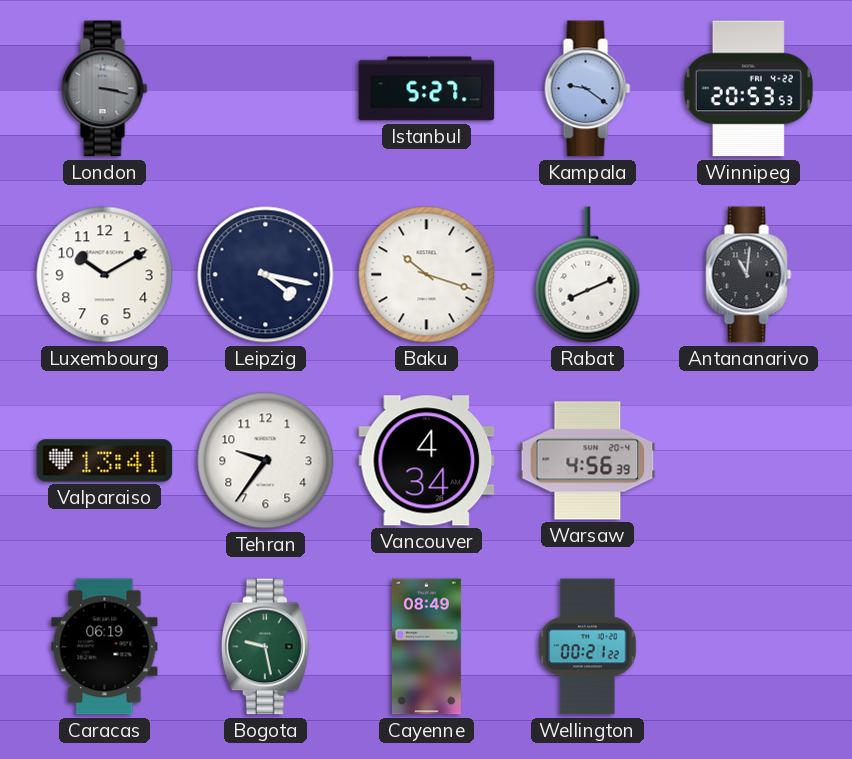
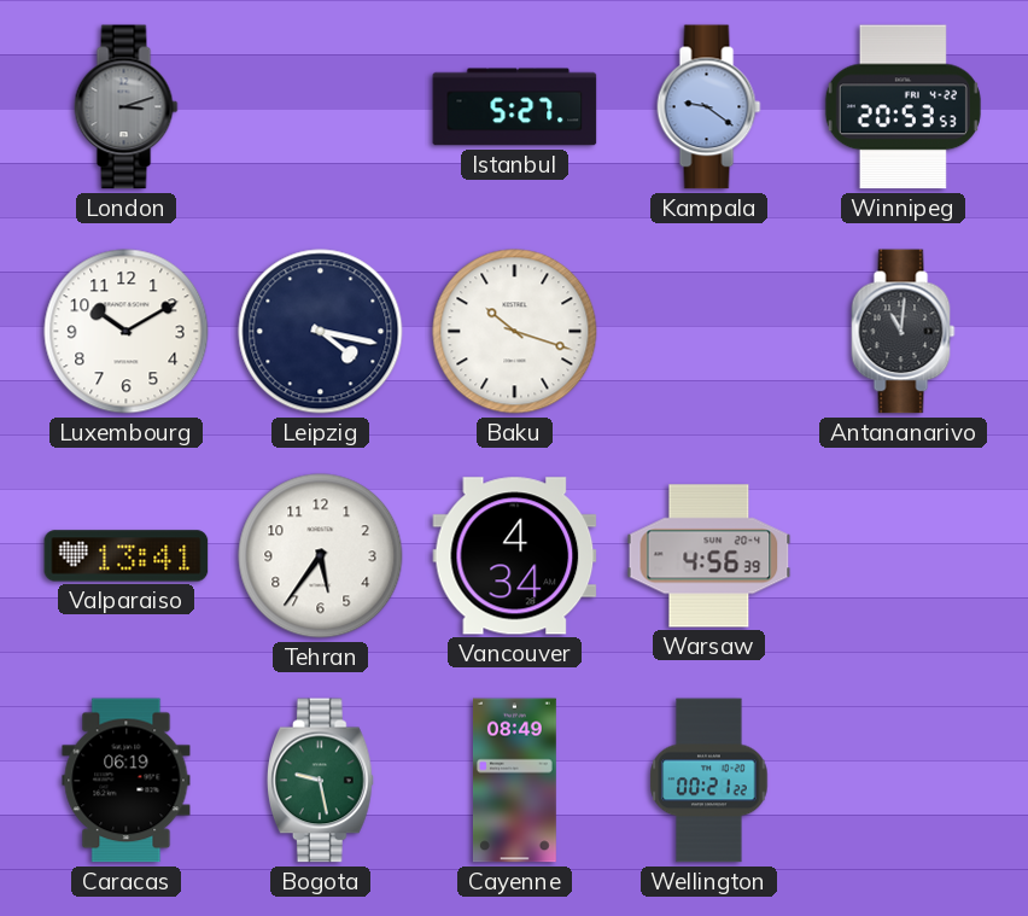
London: 3:17 -> 3:12
Rabat: 8:11 -> none
Tehran: 9:36 -> 5:36
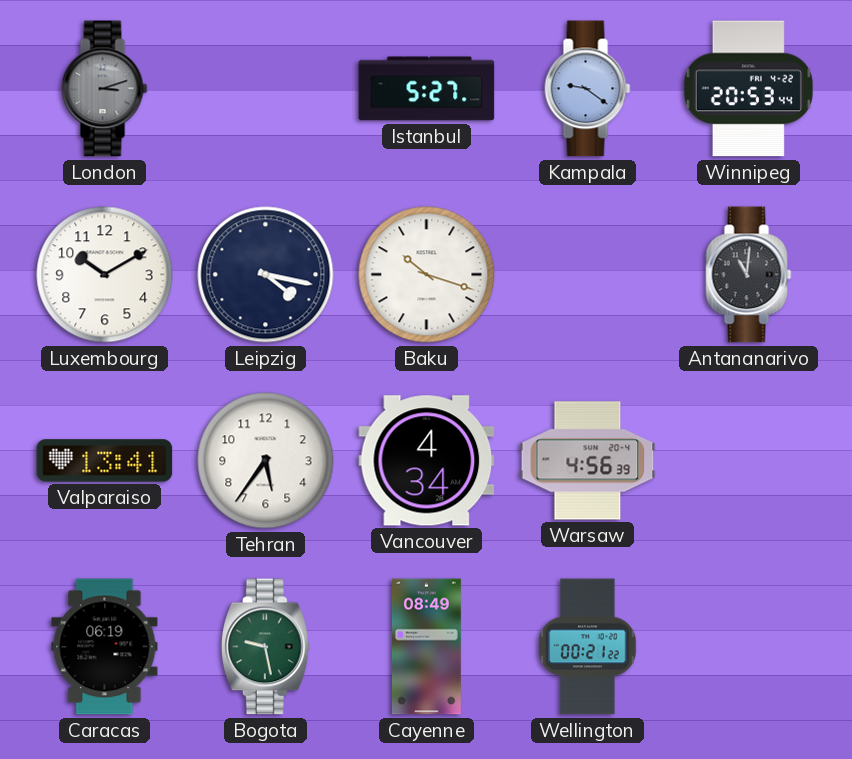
Winnipeg: 20:53:53 -> 20:53:44
